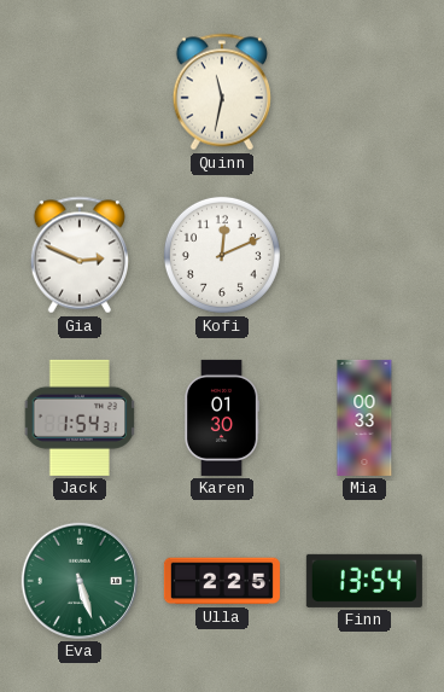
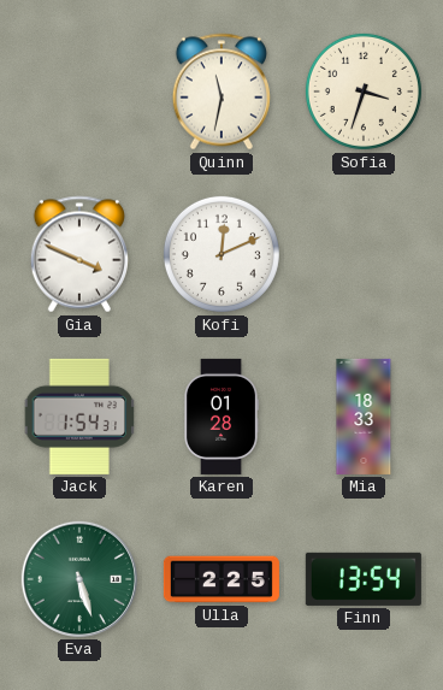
Sofia: none -> 3:33
Gia: 2:49 -> 3:49
Karen: 01:30 -> 01:28
Mia: 00:33 -> 18:33
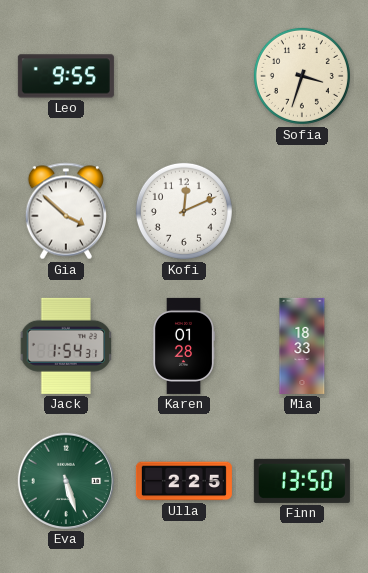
Leo: none -> 9:55
Quinn: 11:32 -> none
Gia: 3:49 -> 3:52
Finn: 13:54 -> 13:50
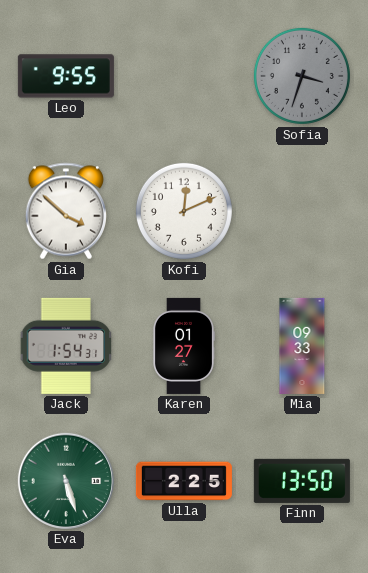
Sofia dial: cream -> grey
Karen: 01:28 -> 01:27
Mia: 18:33 -> 09:33
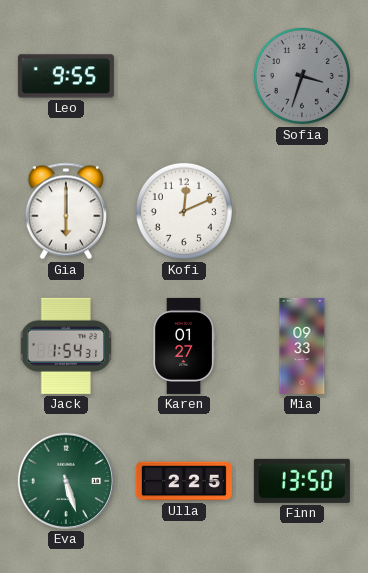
Gia: 3:52 -> 6:00
